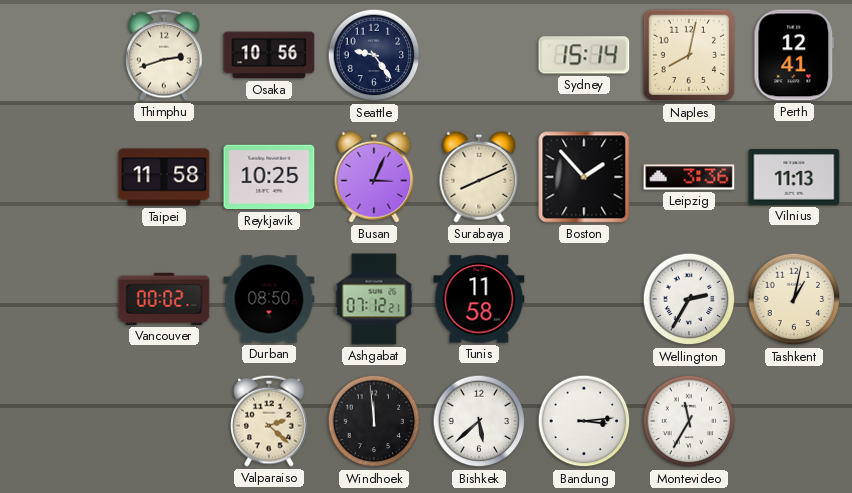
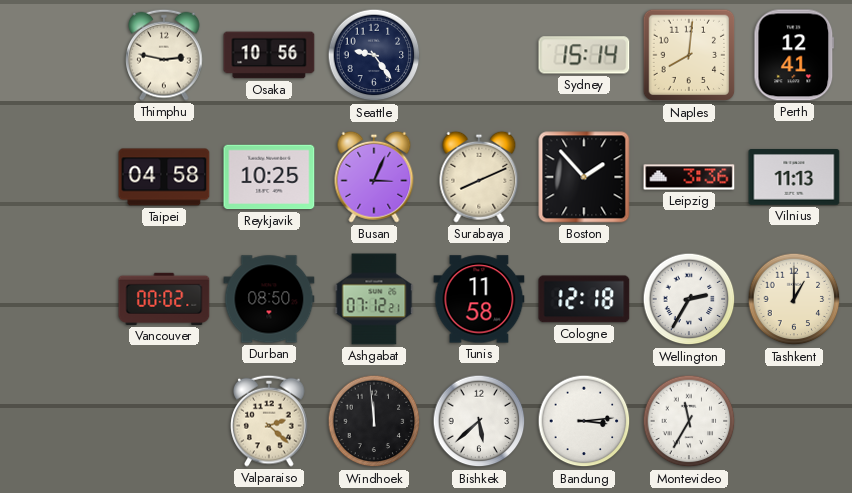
Thimphu: 2:42 -> 2:47
Naples: 8:02 -> 8:01
Taipei: 11:58 -> 04:58
Cologne: none -> 12:18
Tashkent: 1:02 -> 1:00
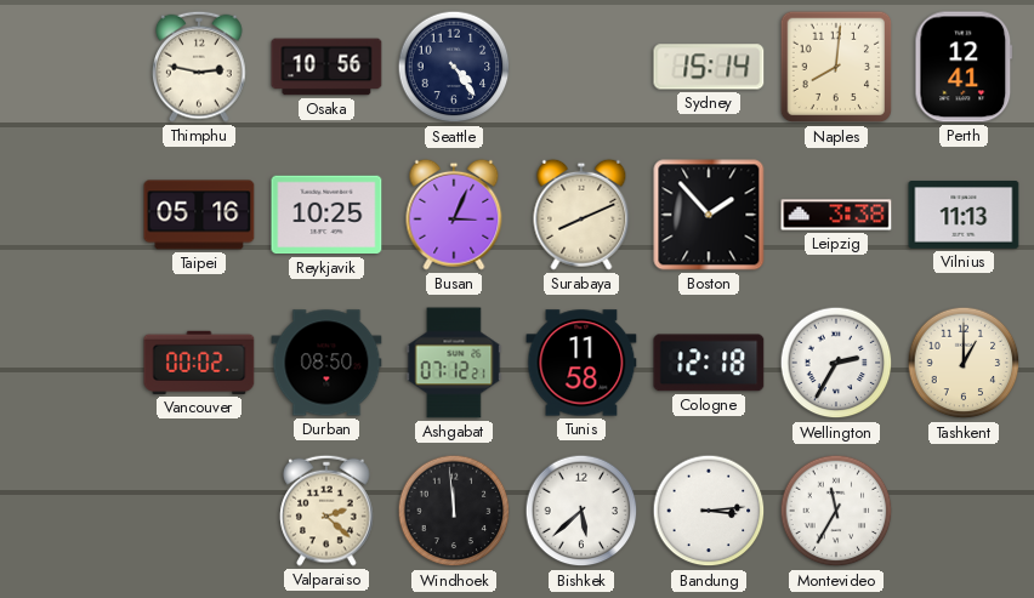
Seattle: 9:24 -> 4:24
Taipei: 04:58 -> 05:16
Leipzig: 3:36 -> 3:38
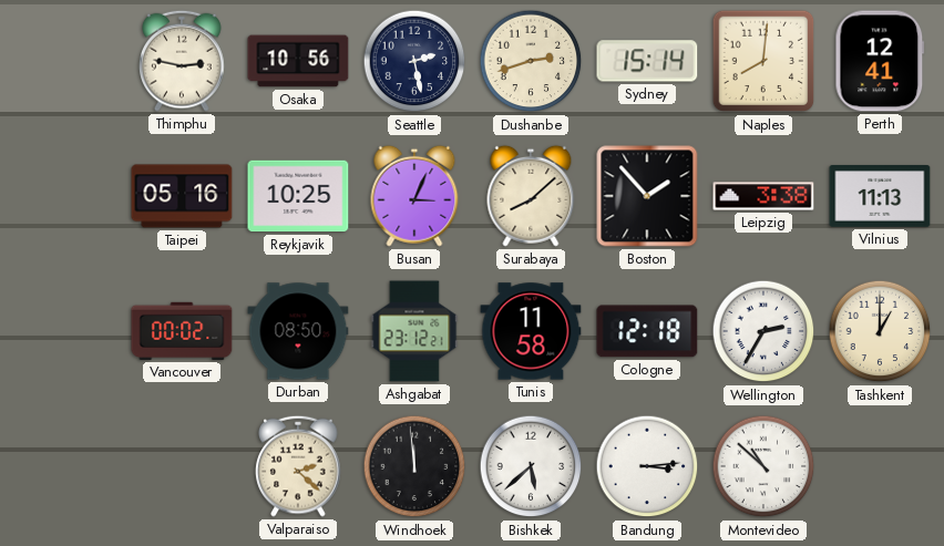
Seattle: 4:24 -> 2:28
Dushanbe: none -> 2:42
Surabaya: 8:11 -> 8:08
Ashgabat: 07:12 -> 23:12
Montevideo: 11:35 -> 10:52
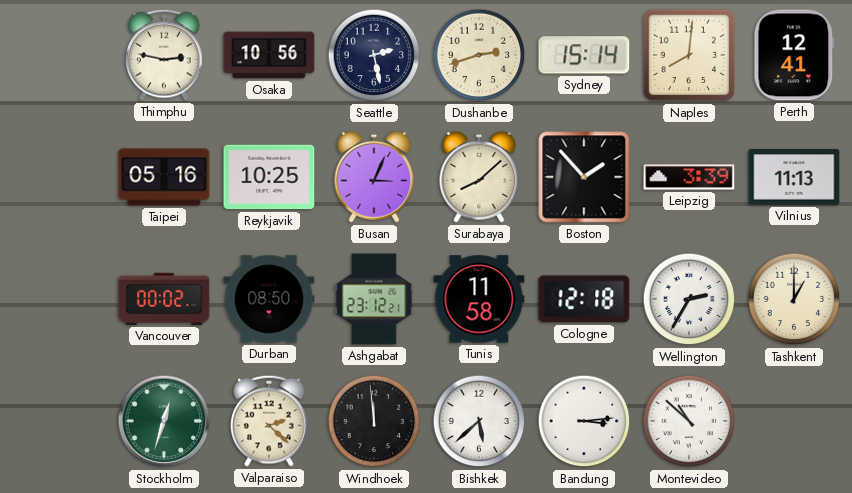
Leipzig: 3:38 -> 3:39
Stockholm: none -> 12:33
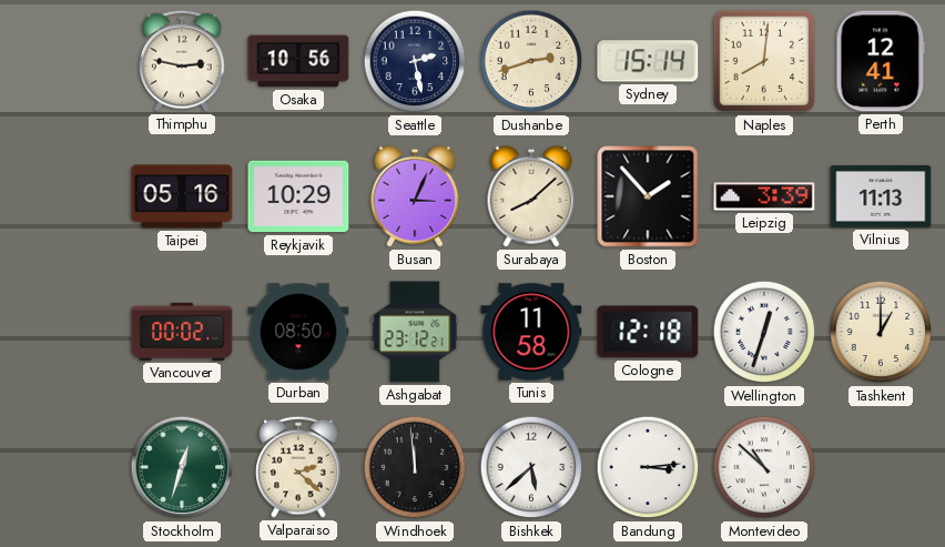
Reykjavik: 10:25 -> 10:29
Wellington: 2:35 -> 12:33
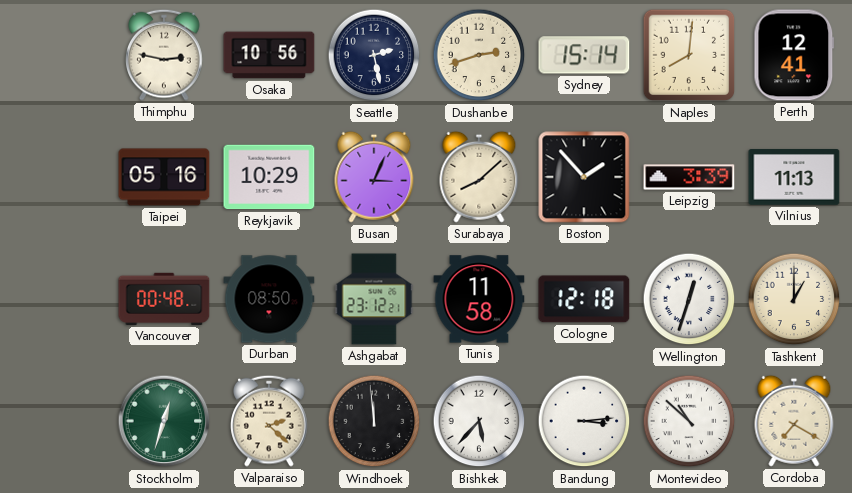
Vancouver: 00:02 -> 00:48
Bishkek: 5:38 -> 5:37
Cordoba: none -> 7:20
